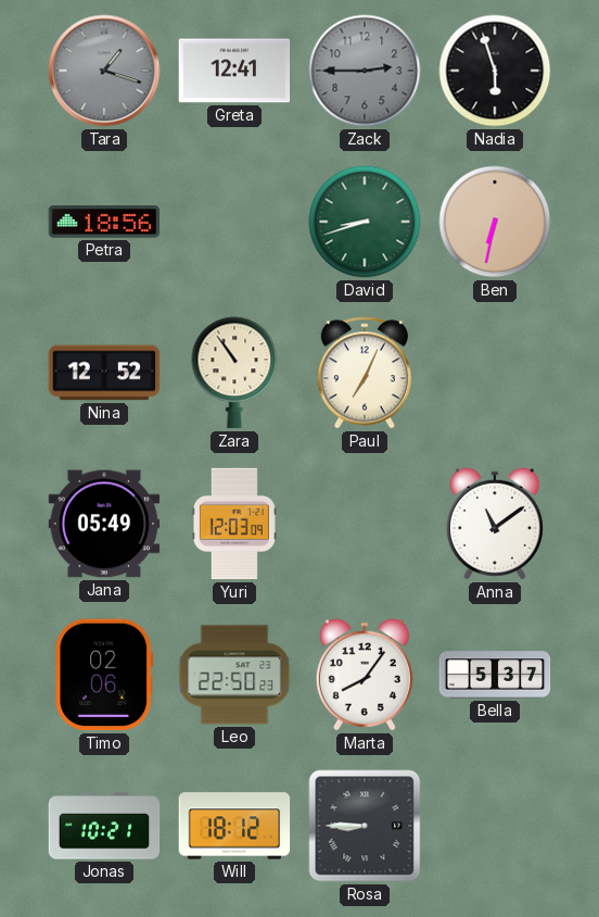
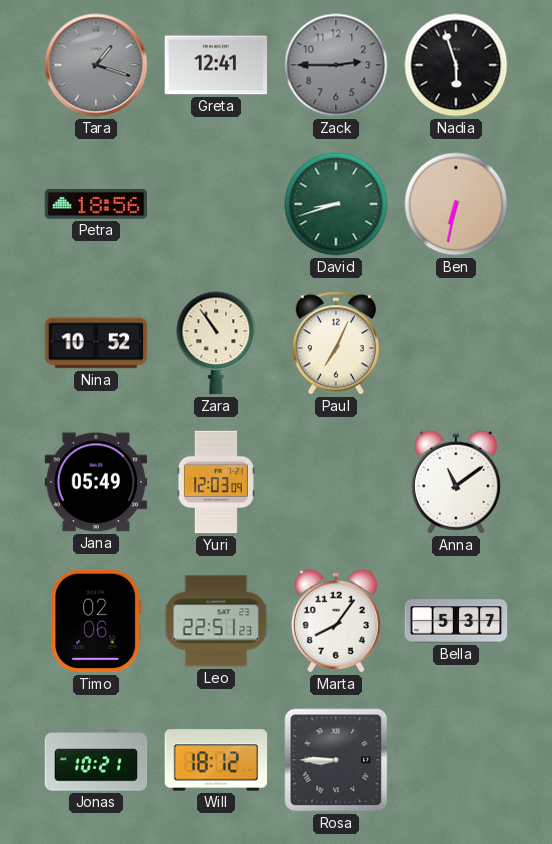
Nina: 12:52 -> 10:52
Leo: 22:50 -> 22:51
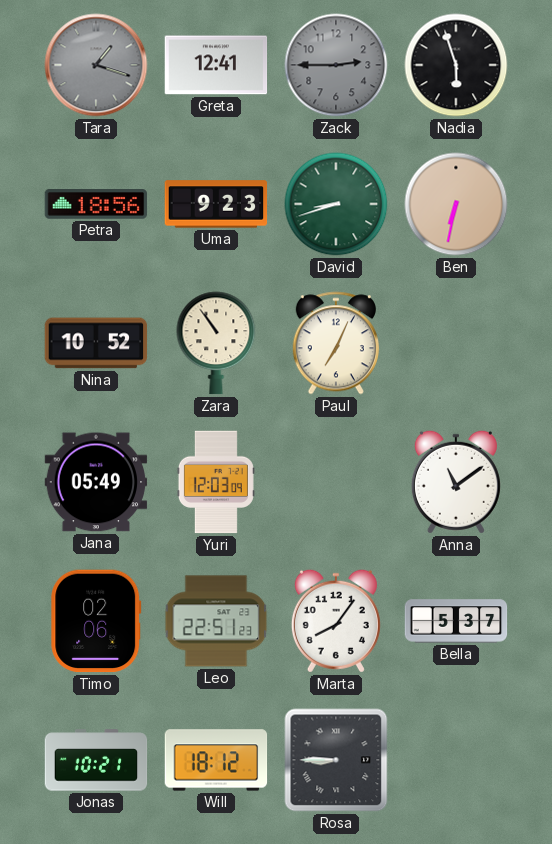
Uma: none -> 9:23
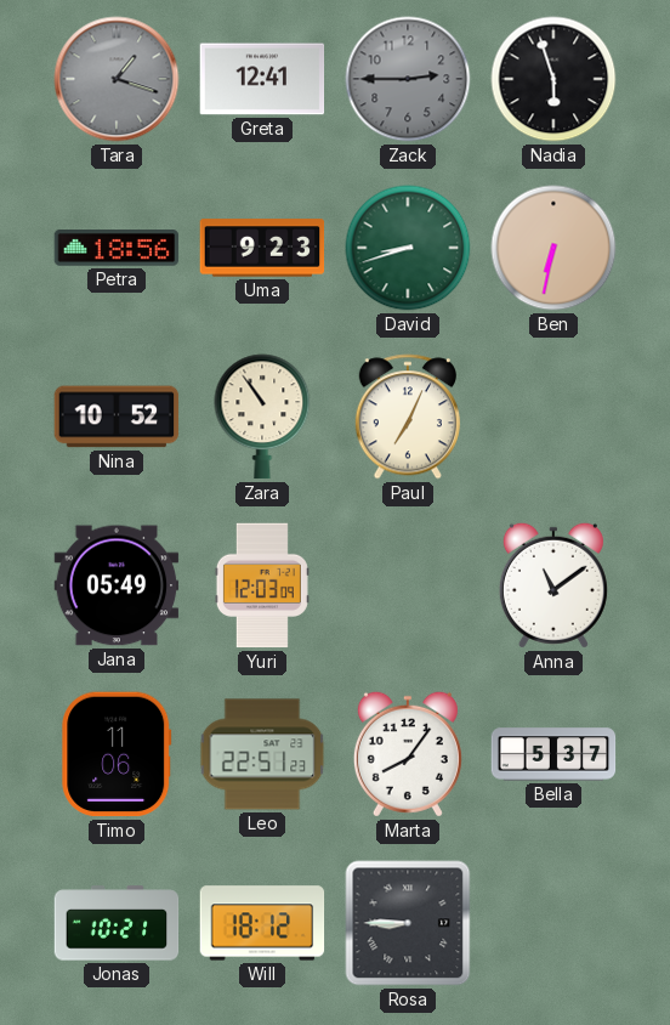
Timo: 02:06 -> 11:06
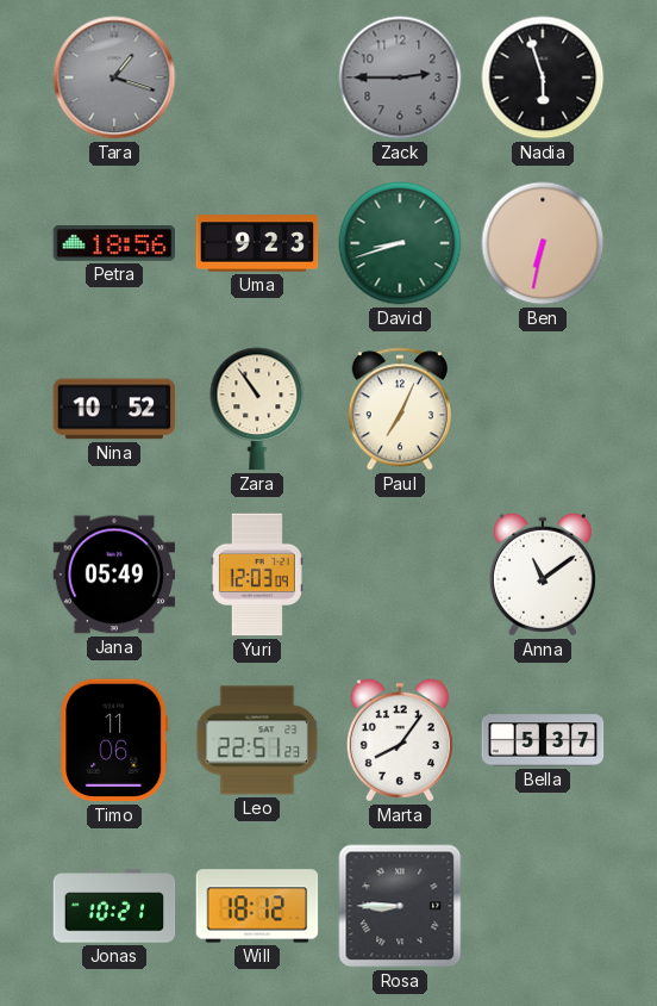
Greta: 12:41 -> none
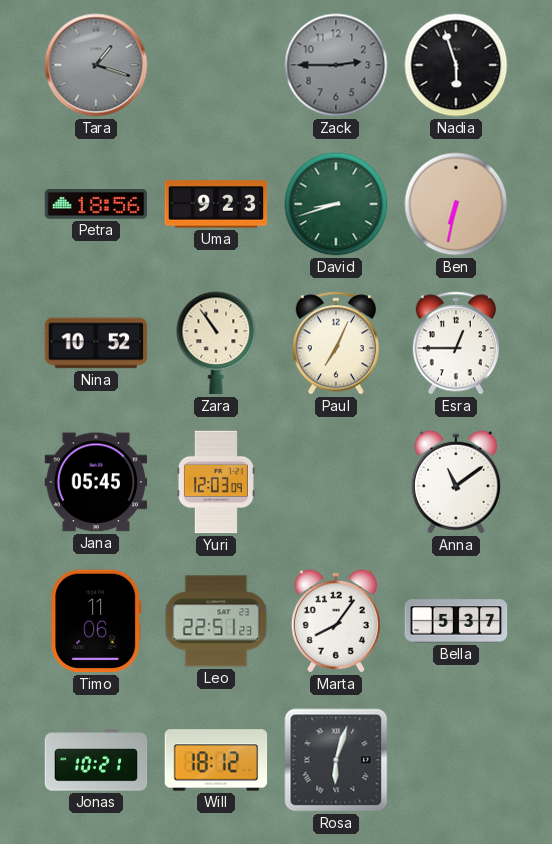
Esra: none -> 12:45
Jana: 05:49 -> 05:45
Rosa: 8:45 -> 6:03
